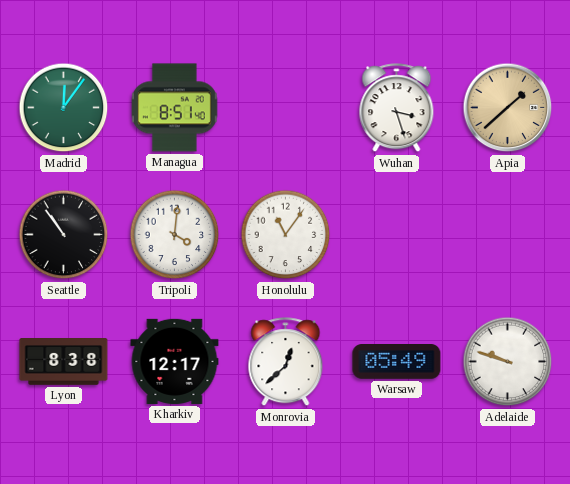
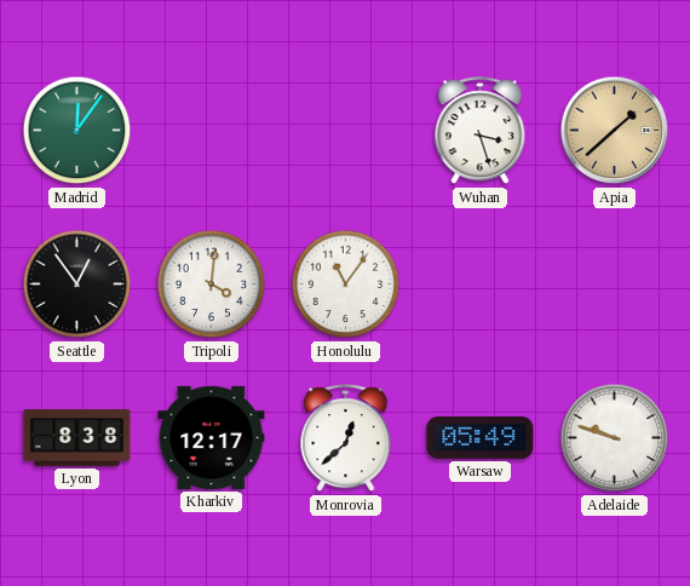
Managua: 8:51 -> none
Seattle: 10:54 -> 12:54
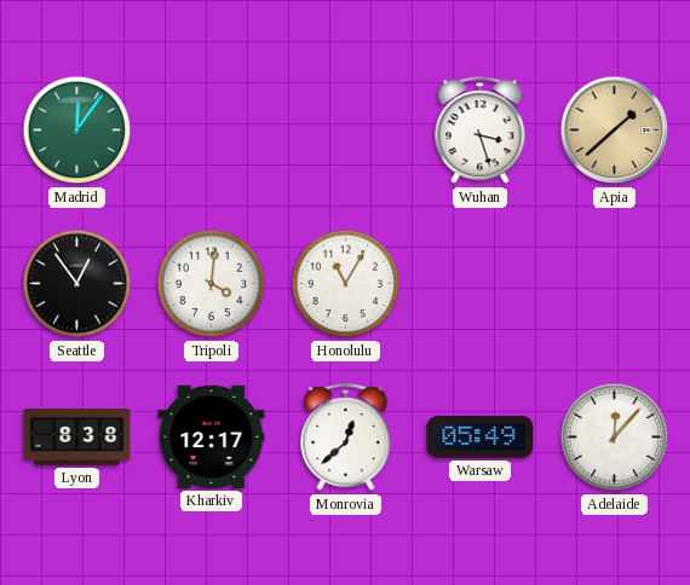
Honolulu: 11:06 -> 11:05
Adelaide: 9:48 -> 12:07
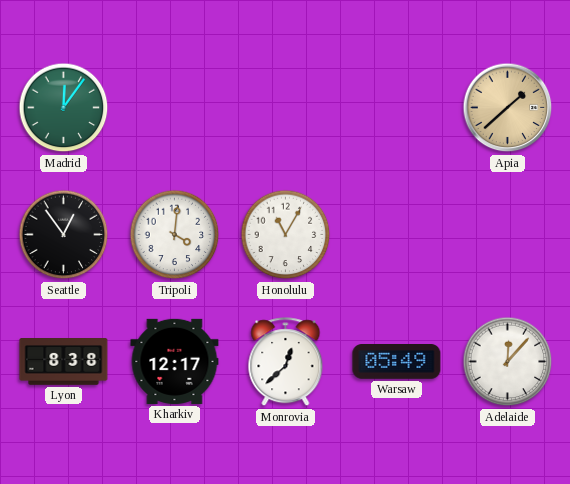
Wuhan: 3:27 -> none
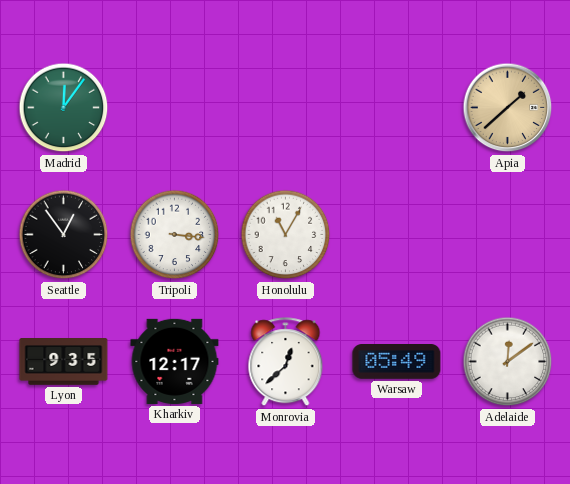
Tripoli: 4:01 -> 3:16
Lyon: 8:38 -> 9:35
Adelaide: 12:07 -> 12:09
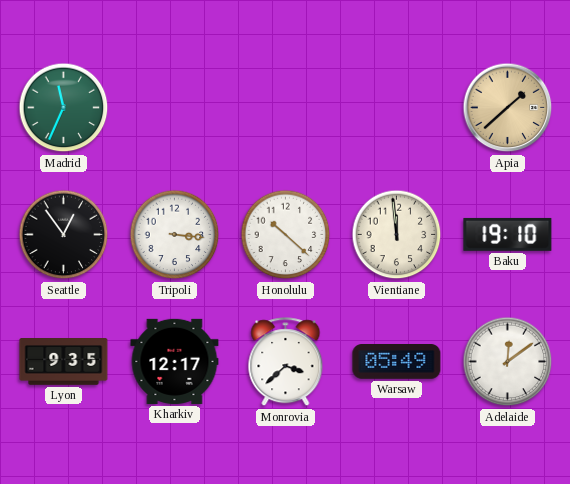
Madrid: 12:06 -> 11:34
Honolulu: 11:05 -> 10:22
Vientiane: none -> 11:59
Baku: none -> 19:10
Monrovia: 12:38 -> 3:38
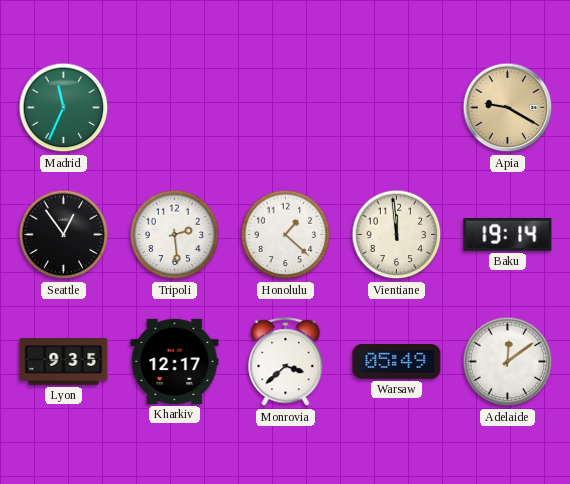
Apia: 1:38 -> 9:20
Tripoli: 3:16 -> 2:29
Honolulu: 10:22 -> 1:22
Baku: 19:10 -> 19:14
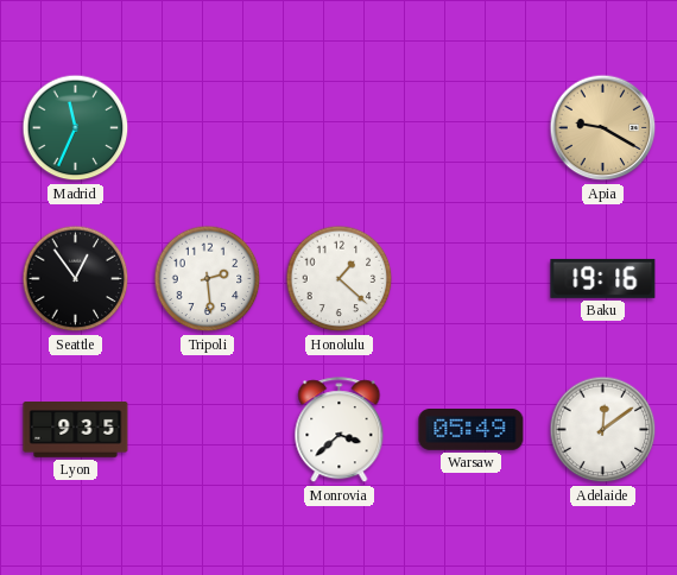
Vientiane: 11:59 -> none
Baku: 19:14 -> 19:16
Kharkiv: 12:17 -> none
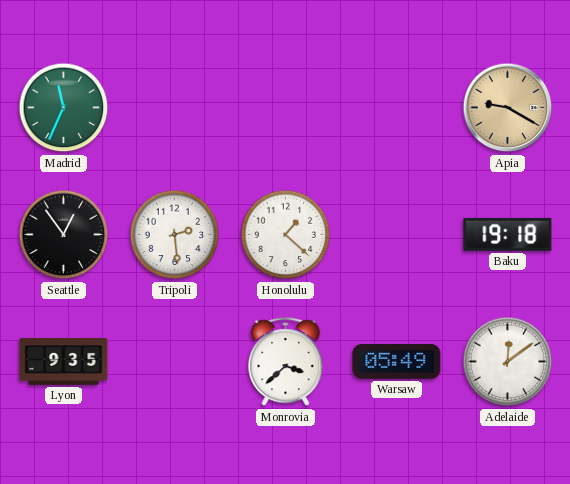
Baku: 19:16 -> 19:18
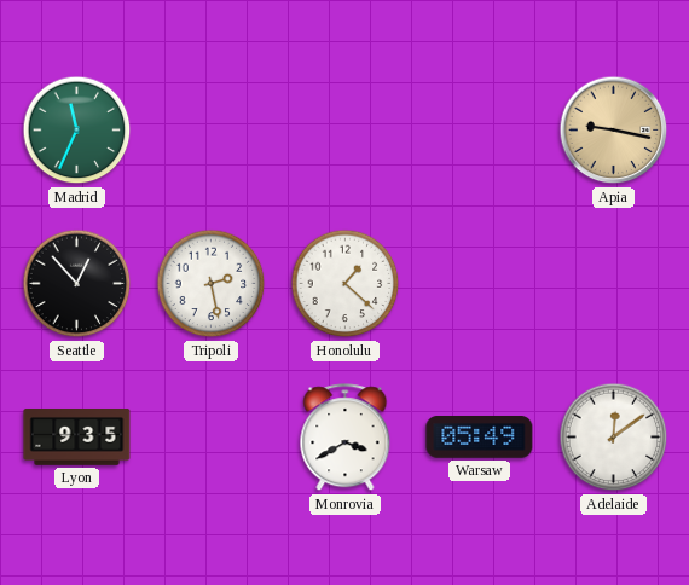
Apia: 9:20 -> 9:17
Seattle: 12:54 -> 12:53
Tripoli: 2:29 -> 2:28
Baku: 19:18 -> none
Monrovia: 3:38 -> 3:40
